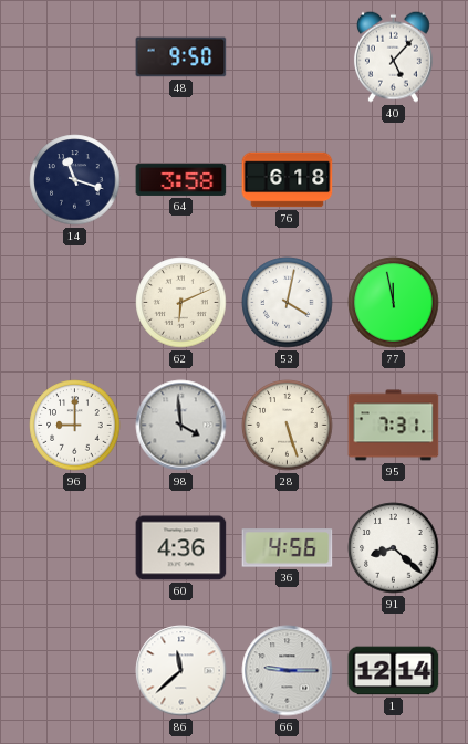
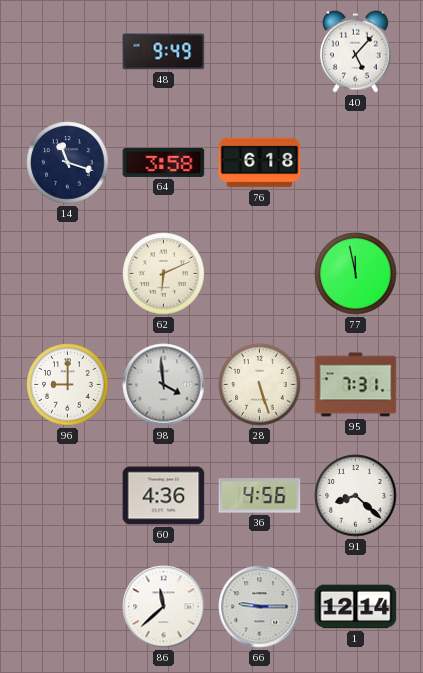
48: 9:50 -> 9:49
53: 4:02 -> none
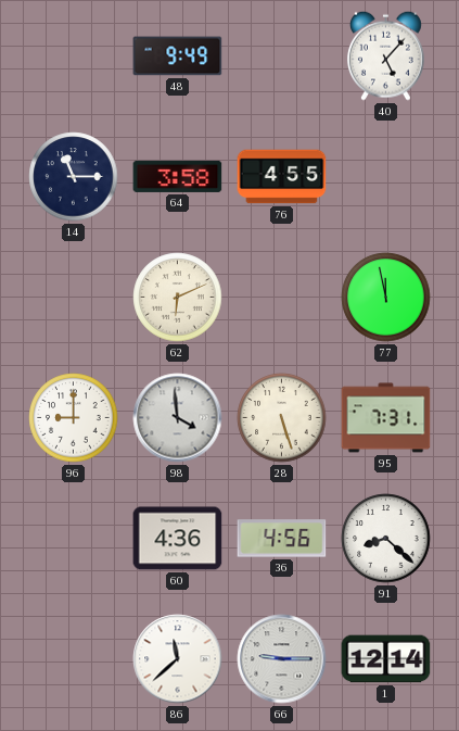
14: 11:18 -> 11:15
76: 6:18 -> 4:55
